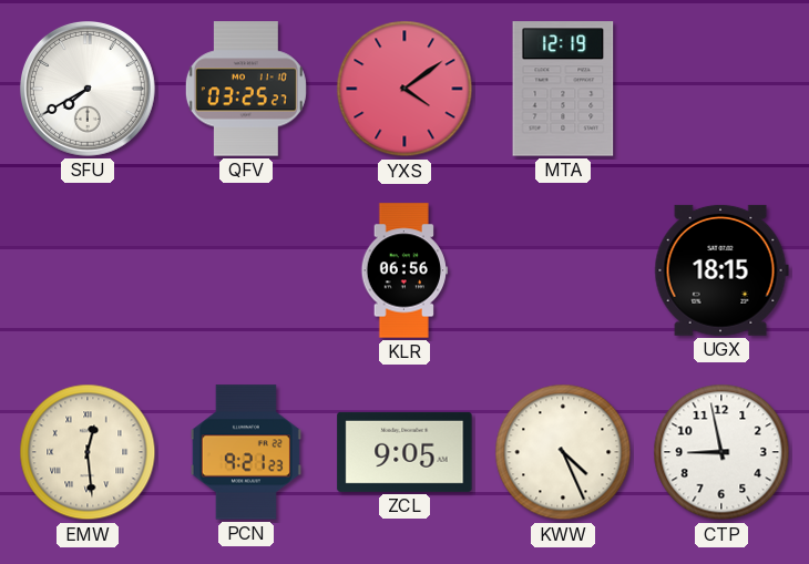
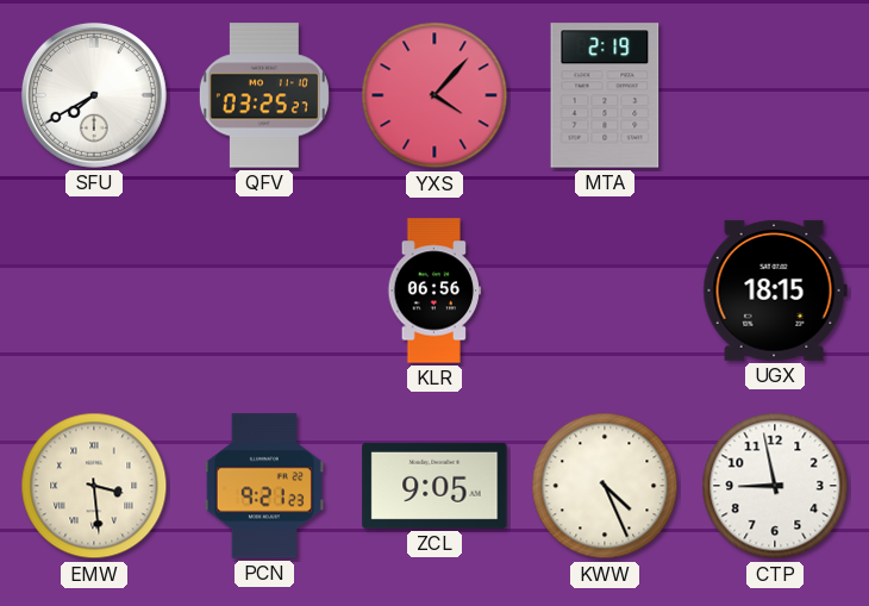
YXS: 4:09 -> 4:07
MTA: 12:19 -> 2:19
EMW: 12:29 -> 3:29
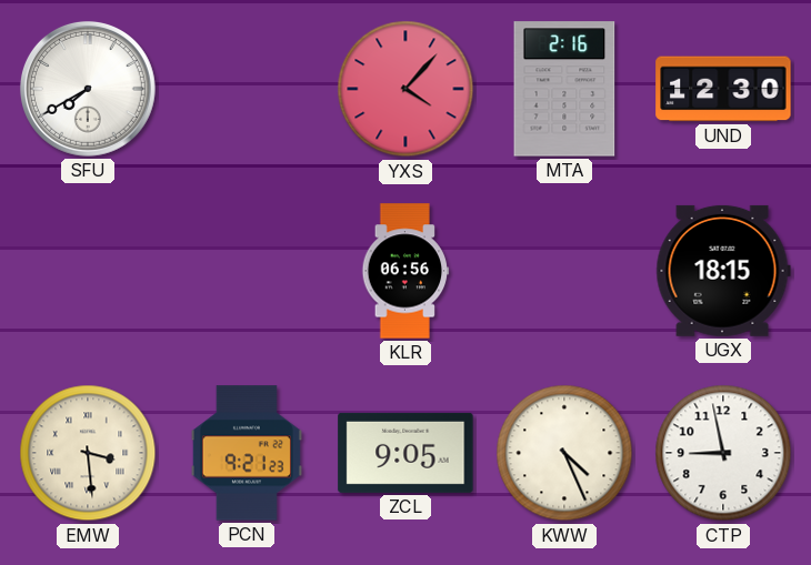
QFV: 03:25 -> none
MTA: 2:19 -> 2:16
UND: none -> 12:30
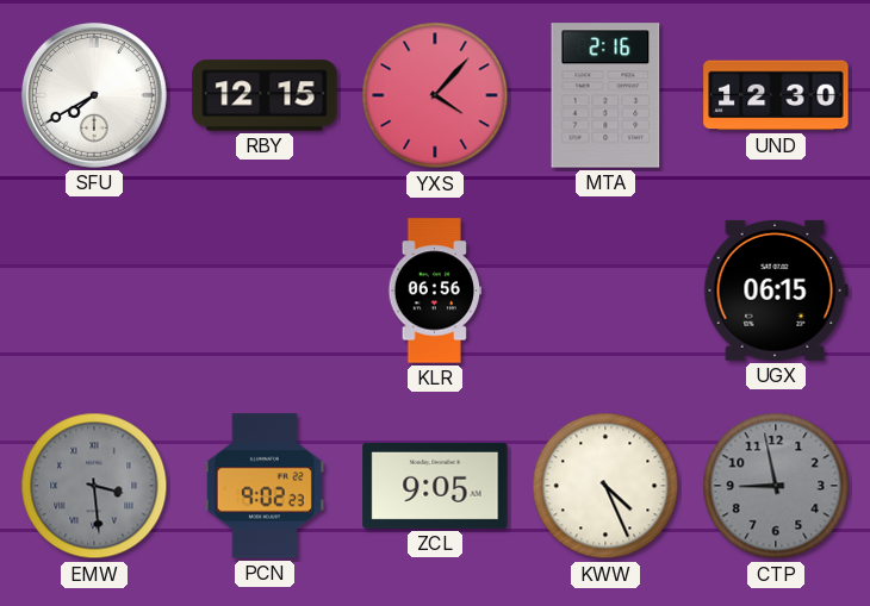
RBY: none -> 12:15
UGX: 18:15 -> 06:15
EMW dial: cream -> grey
PCN: 9:21 -> 9:02
CTP dial: white -> grey
